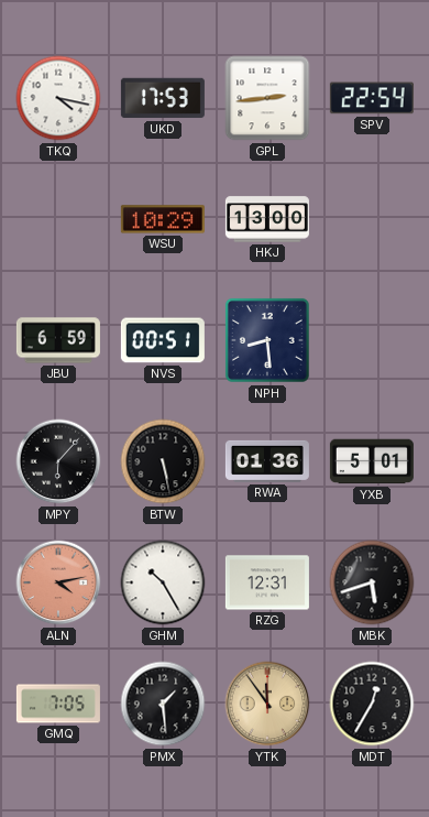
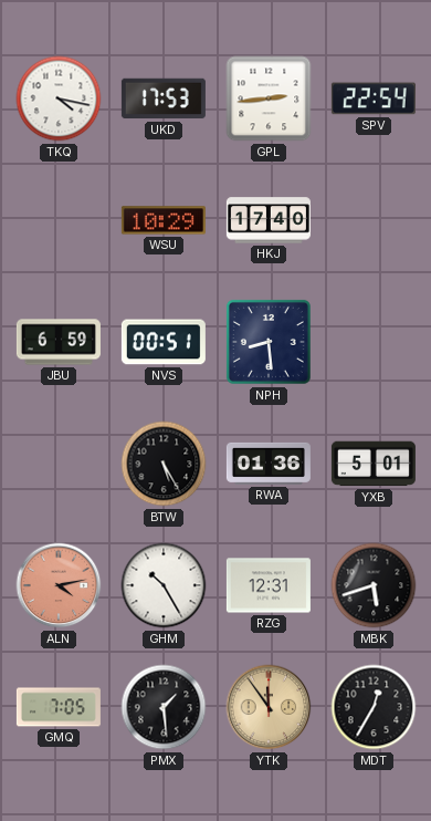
HKJ: 13:00 -> 17:40
MPY: 6:07 -> none
BTW: 5:28 -> 5:25
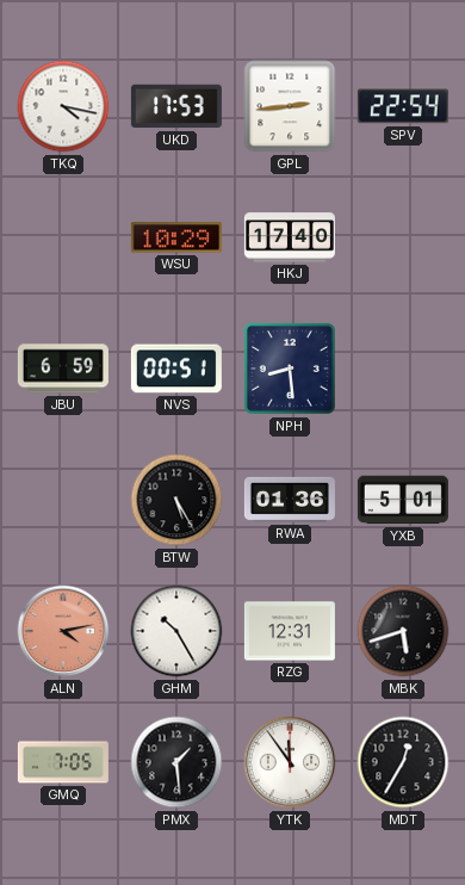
YTK dial: champagne -> white
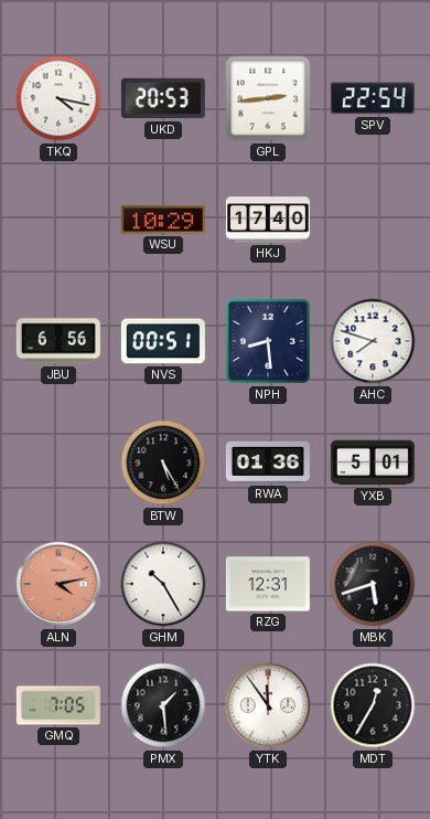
UKD: 17:53 -> 20:53
JBU: 6:59 -> 6:56
AHC: none -> 7:48
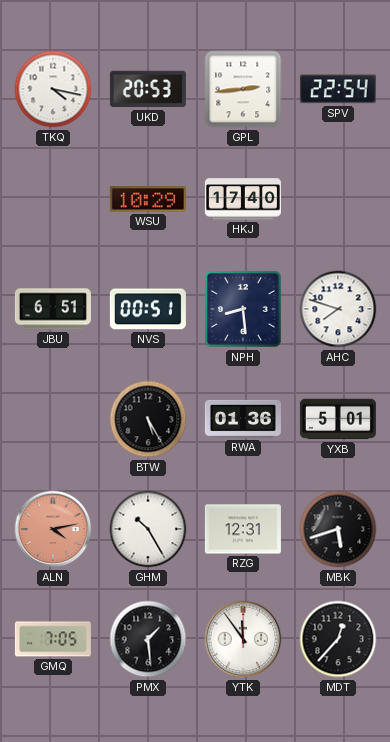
JBU: 6:56 -> 6:51
MDT: 12:35 -> 12:37
